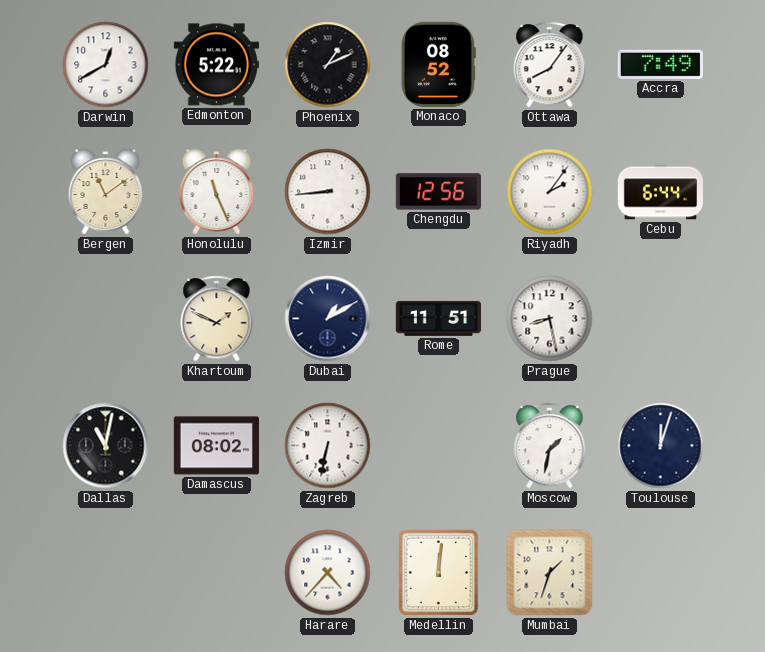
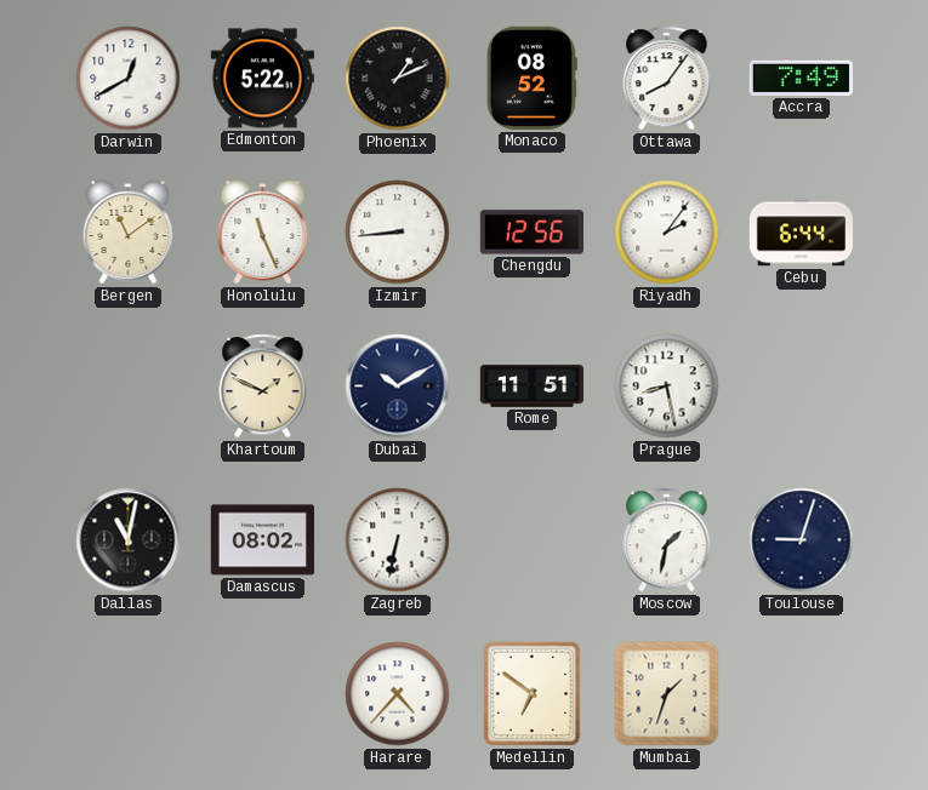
Dubai: 1:10 -> 10:10
Toulouse: 12:03 -> 9:03
Medellin: 12:01 -> 6:51
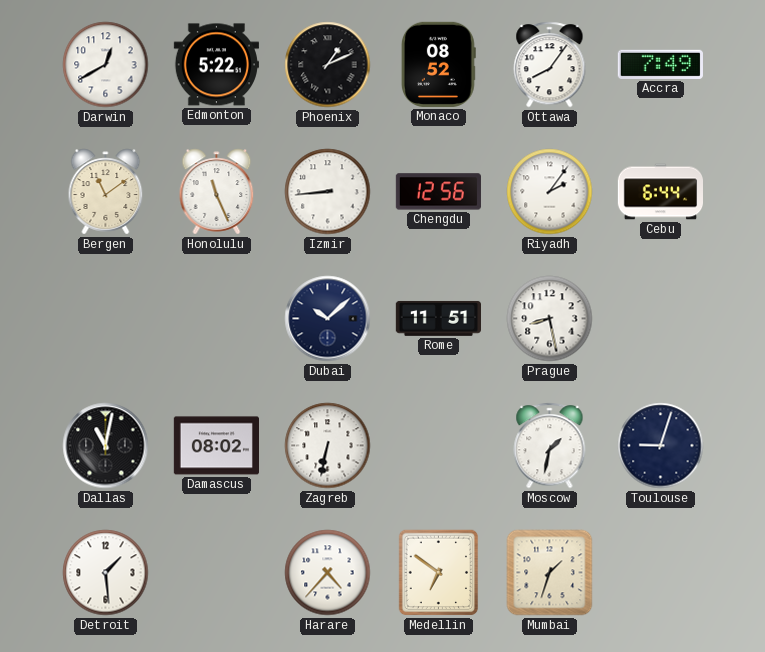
Khartoum: 1:49 -> none
Dubai: 10:10 -> 10:08
Detroit: none -> 1:29
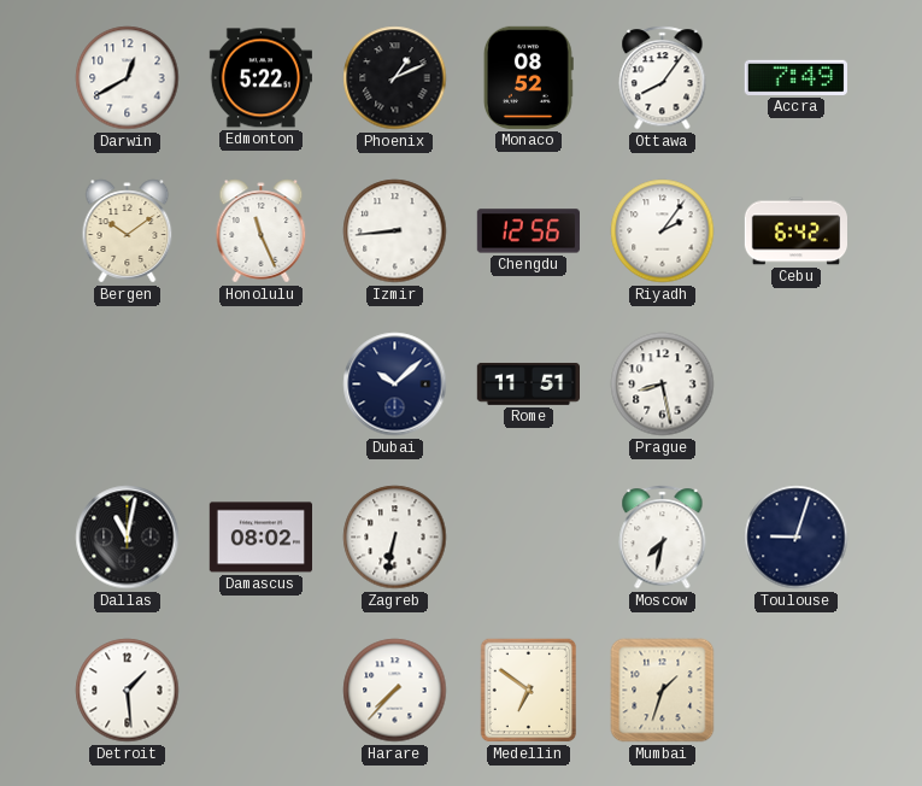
Bergen: 11:09 -> 10:09
Cebu: 6:44 -> 6:42
Moscow: 1:32 -> 7:32
Harare: 4:37 -> 7:37
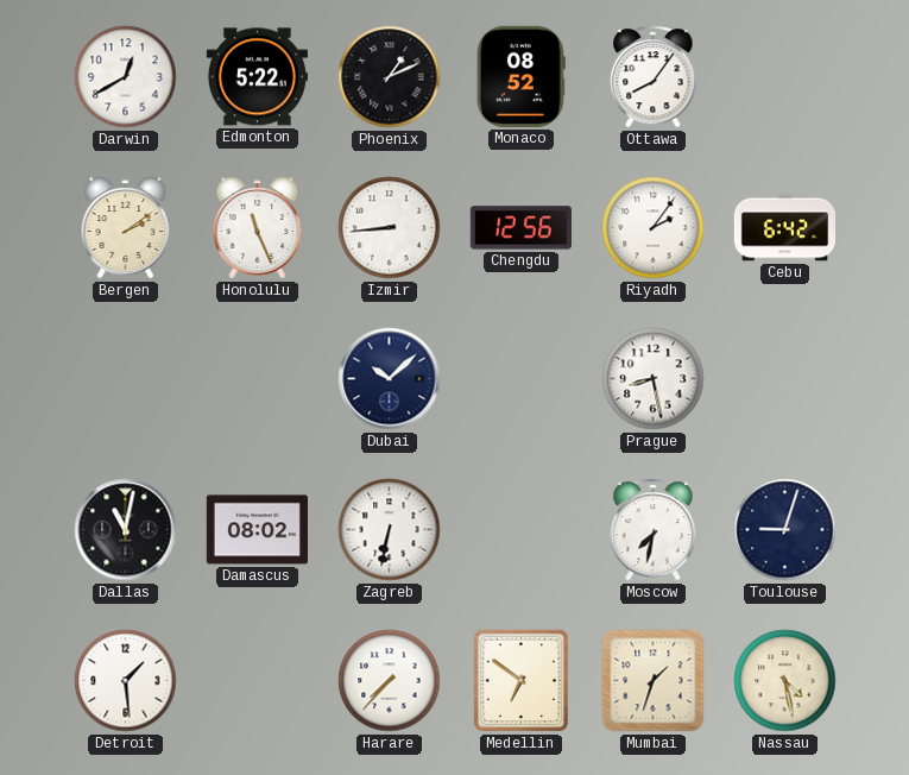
Accra: 7:49 -> none
Bergen: 10:09 -> 2:09
Rome: 11:51 -> none
Nassau: none -> 4:28
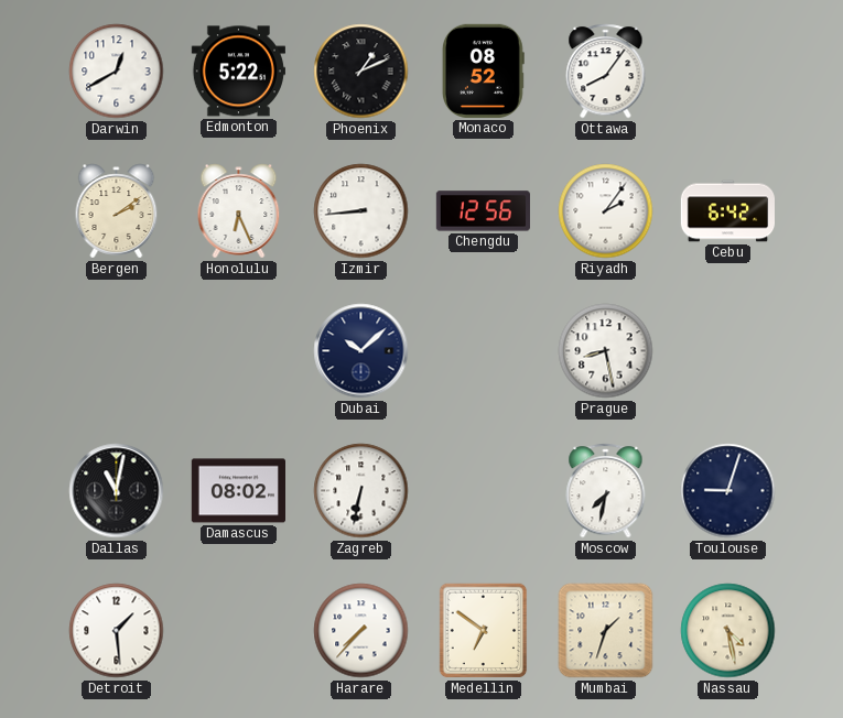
Honolulu: 11:26 -> 6:26
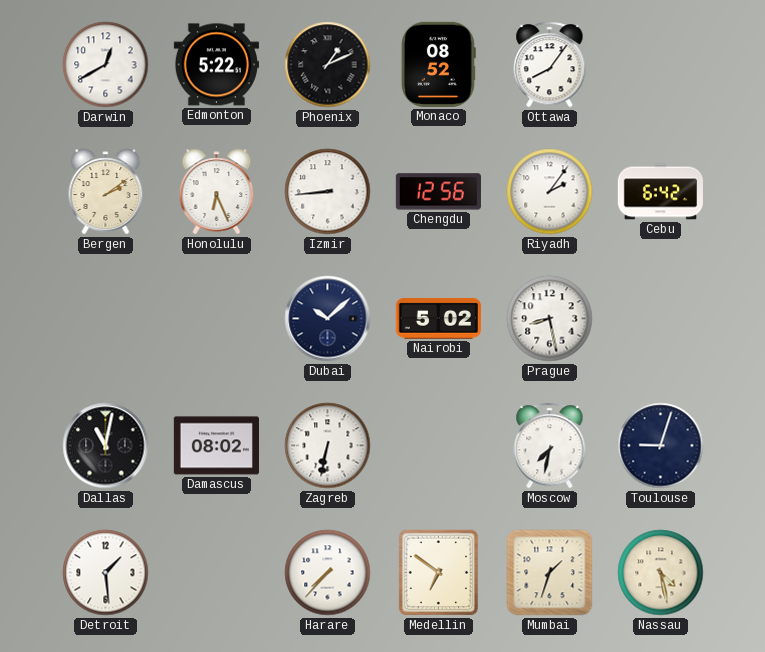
Nairobi: none -> 5:02
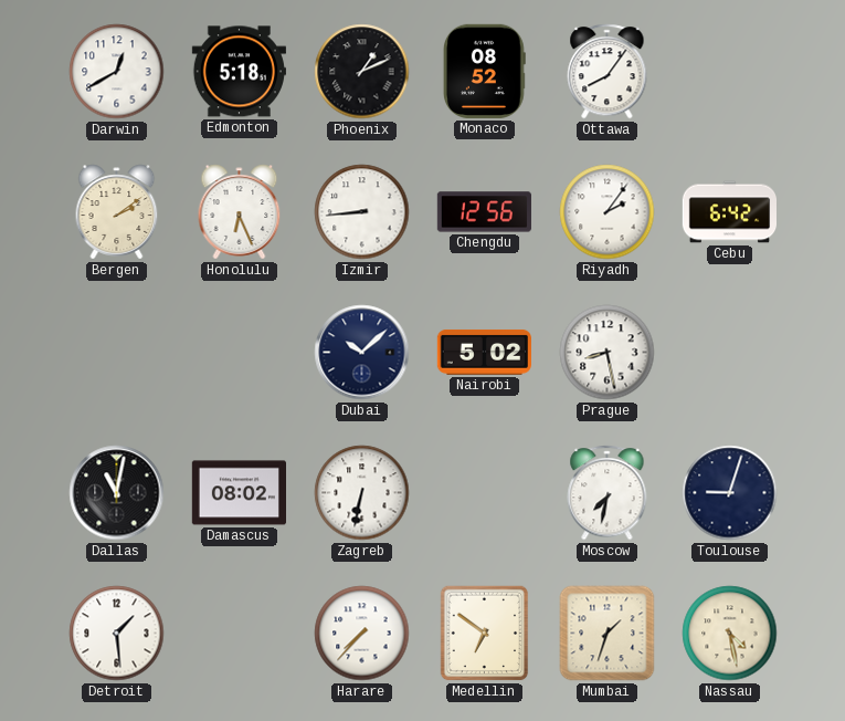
Edmonton: 5:22 -> 5:18
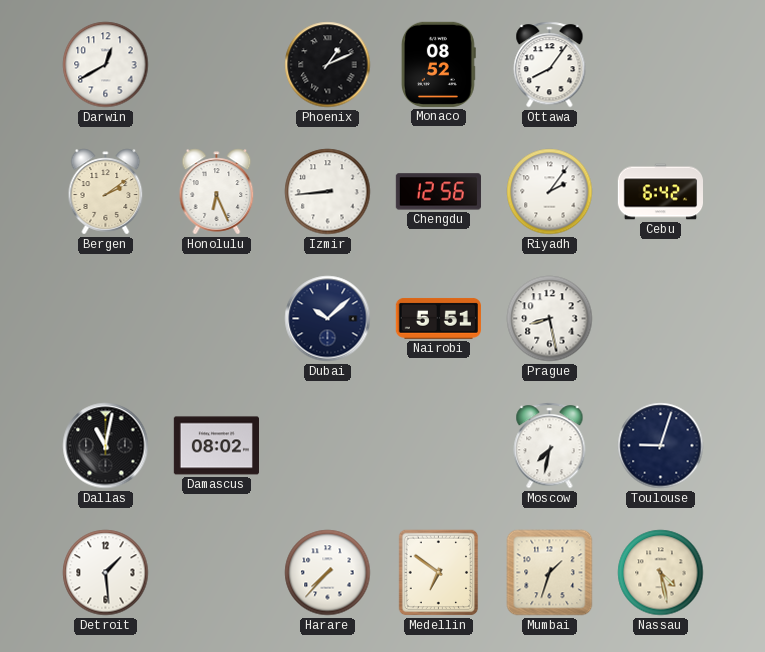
Edmonton: 5:18 -> none
Nairobi: 5:02 -> 5:51
Zagreb: 6:32 -> none
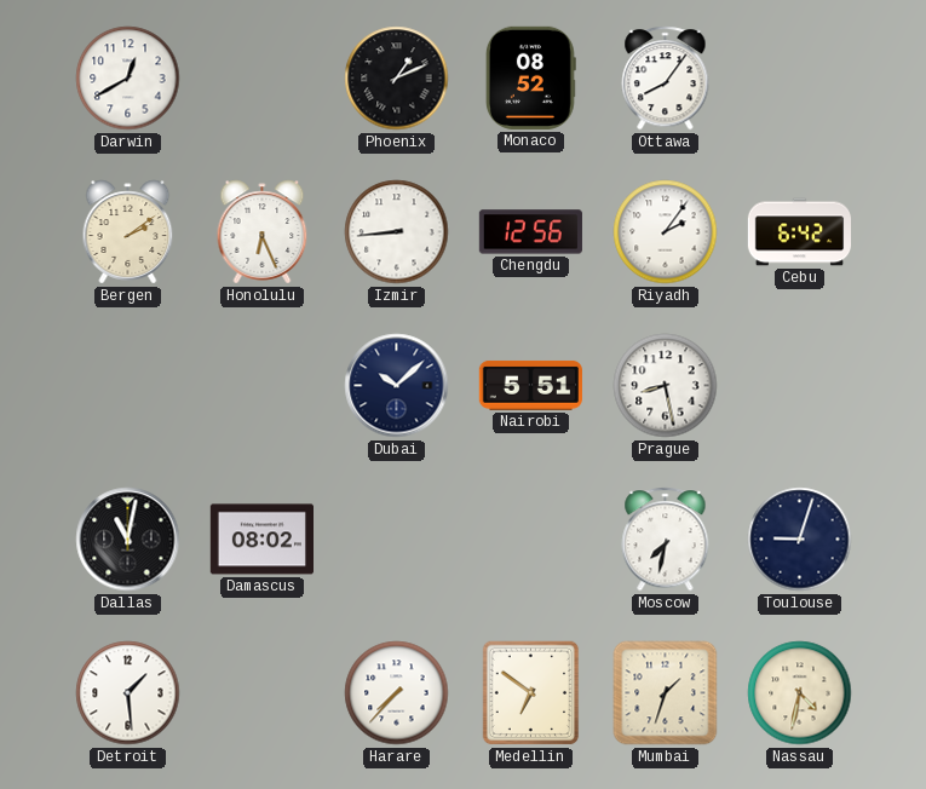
Nassau: 4:28 -> 4:32
